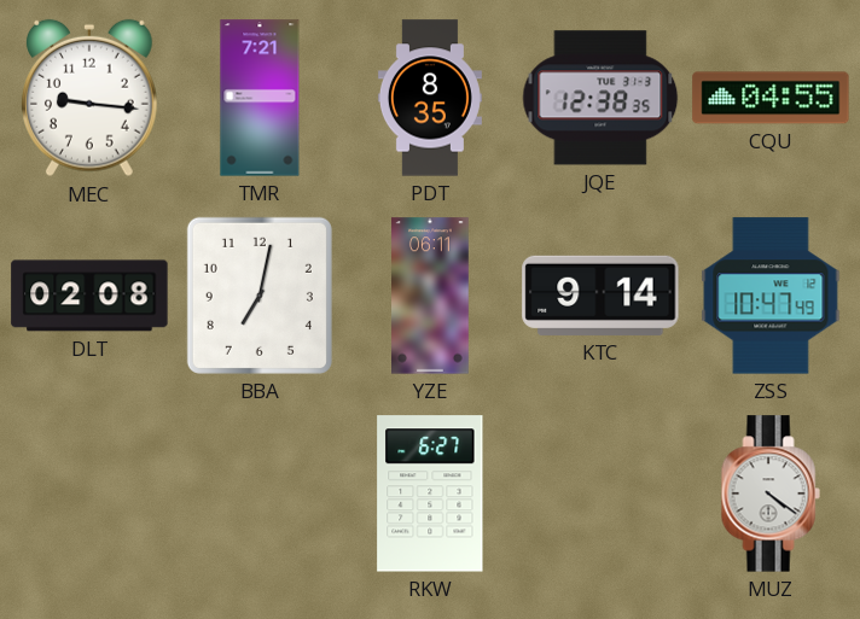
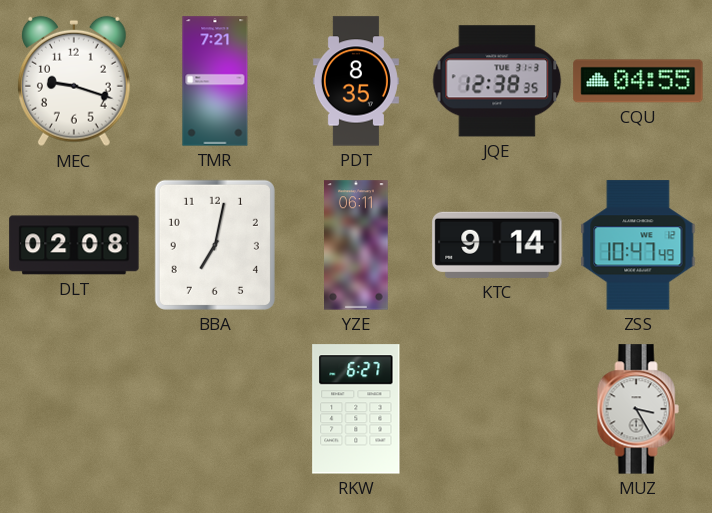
MEC: 9:16 -> 9:18
MUZ: 4:21 -> 3:25
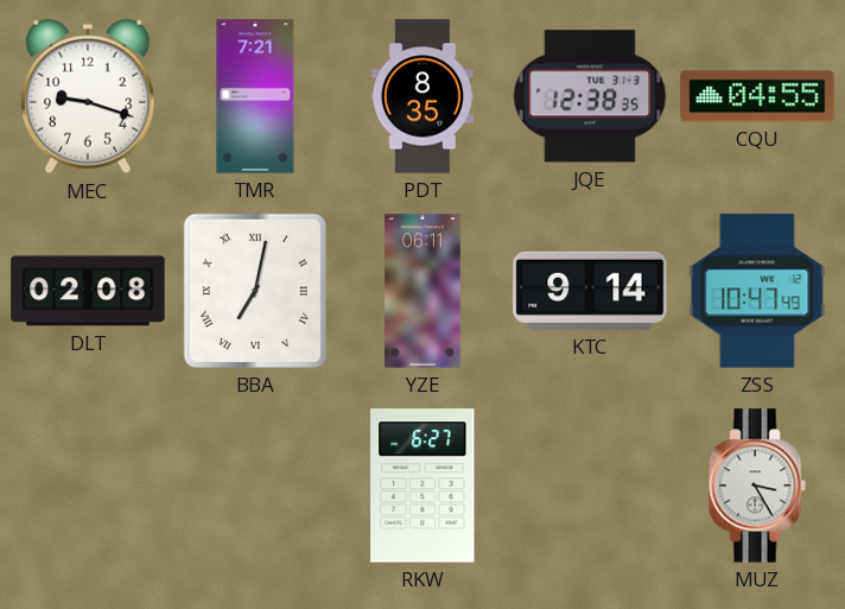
BBA numerals: Arabic -> Roman
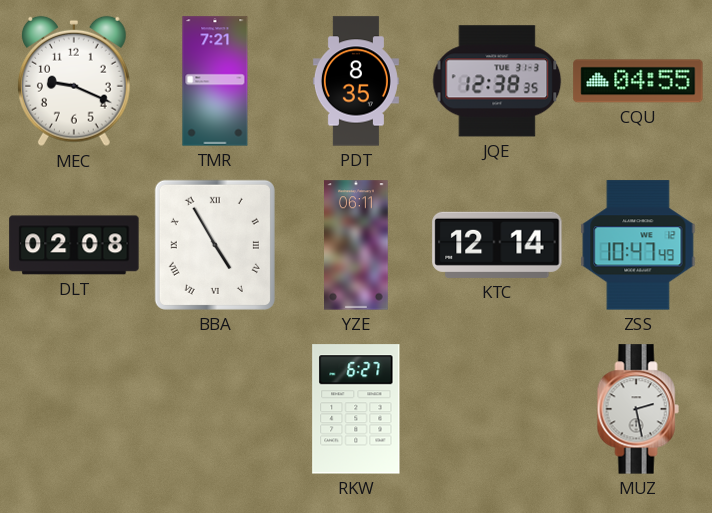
MEC: 9:18 -> 9:19
BBA: 7:02 -> 4:55
KTC: 9:14 -> 12:14
MUZ: 3:25 -> 2:28
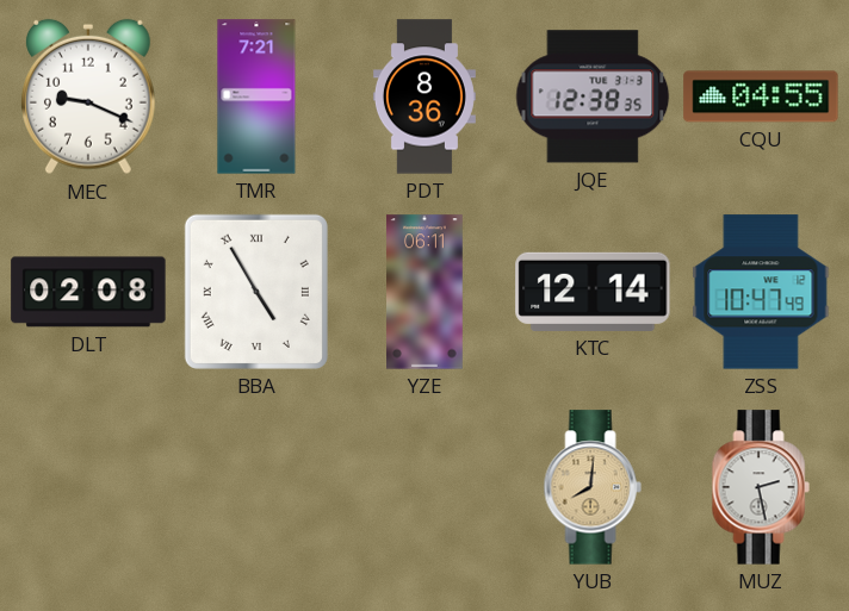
PDT: 8:35 -> 8:36
RKW: 6:27 -> none
YUB: none -> 8:01
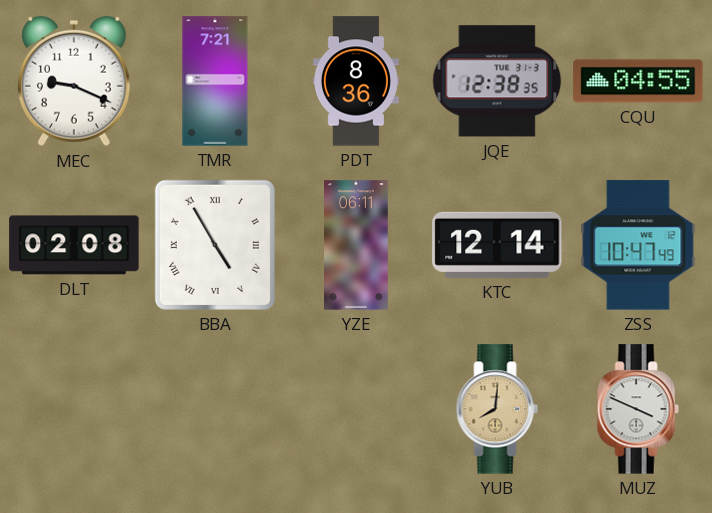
MUZ: 2:28 -> 3:49
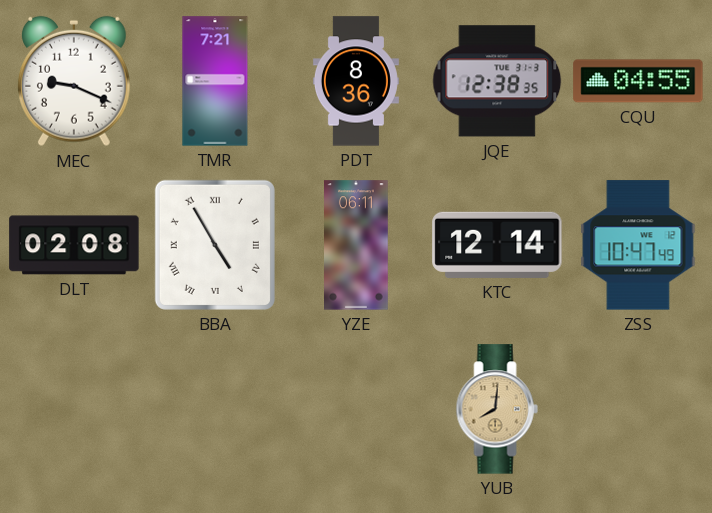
MUZ: 3:49 -> none
